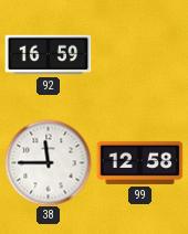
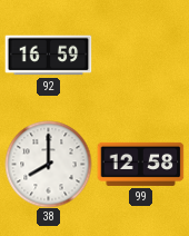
38: 11:45 -> 8:00
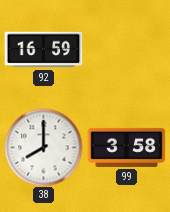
99: 12:58 -> 3:58
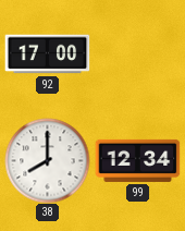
92: 16:59 -> 17:00
99: 3:58 -> 12:34
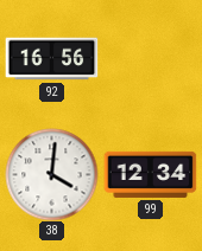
92: 17:00 -> 16:56
38: 8:00 -> 4:01
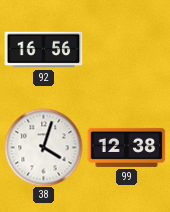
38: 4:01 -> 4:03
99: 12:34 -> 12:38
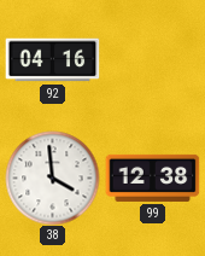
92: 16:56 -> 04:16
38: 4:03 -> 3:59
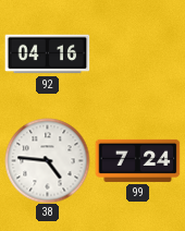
38: 3:59 -> 4:46
99: 12:38 -> 7:24
